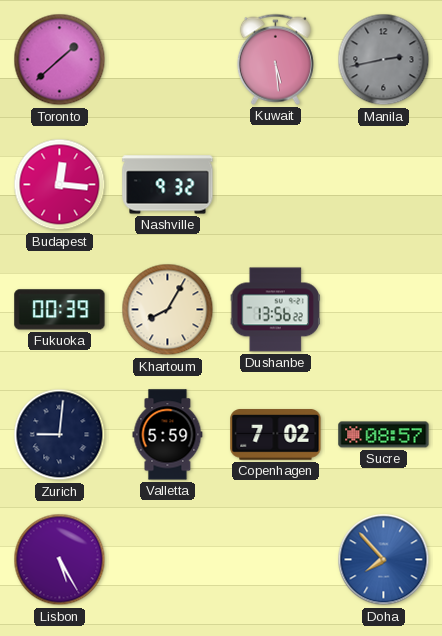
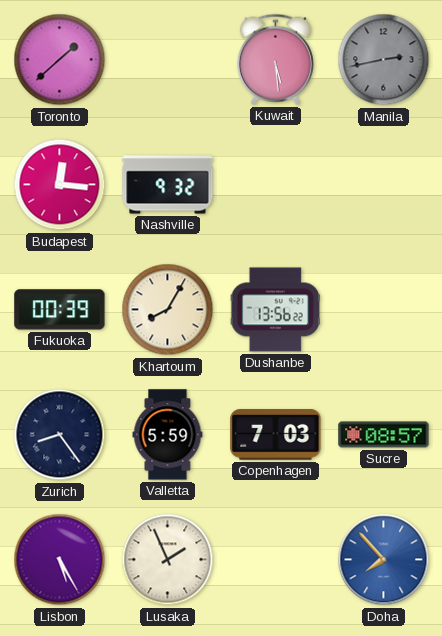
Zurich: 9:01 -> 8:24
Copenhagen: 7:02 -> 7:03
Lusaka: none -> 1:56
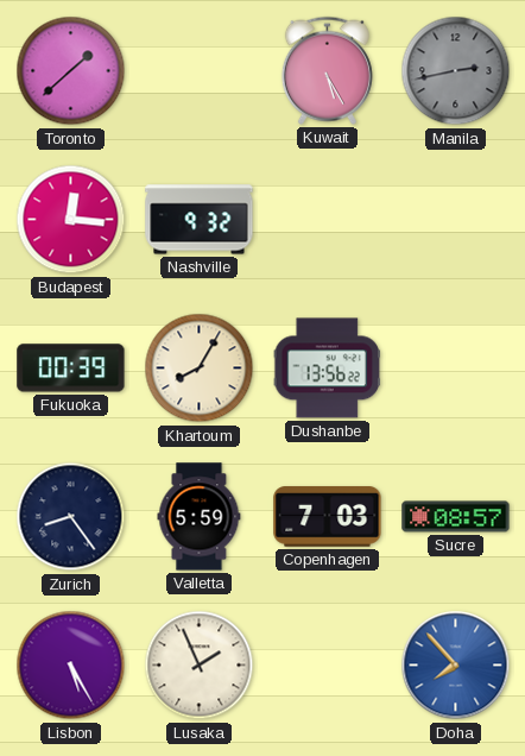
Kuwait: 5:29 -> 5:25
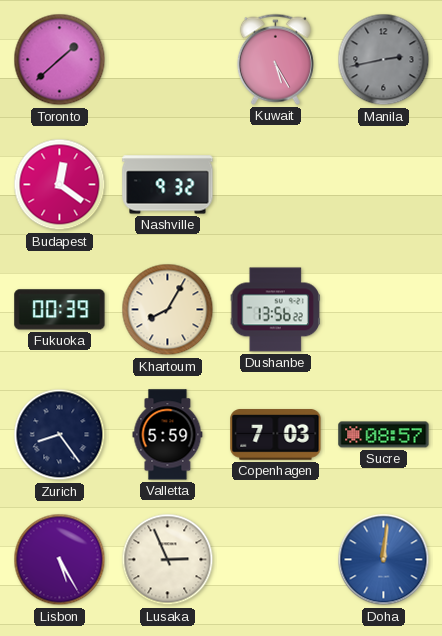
Budapest: 12:16 -> 12:21
Lusaka: 1:56 -> 2:56
Doha: 7:53 -> 12:01
